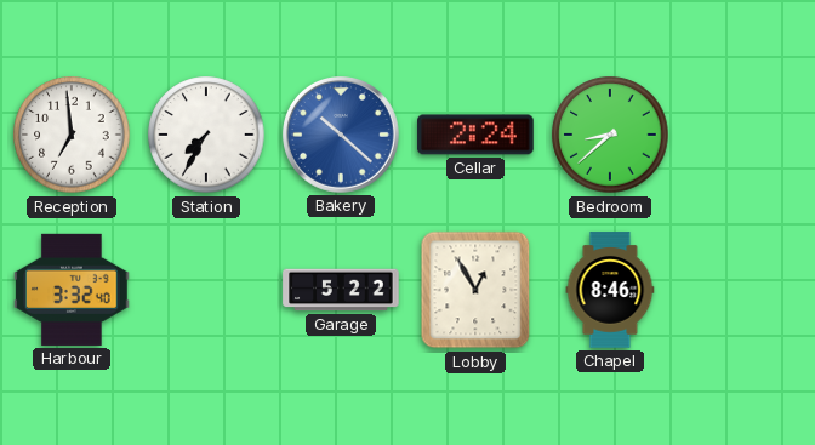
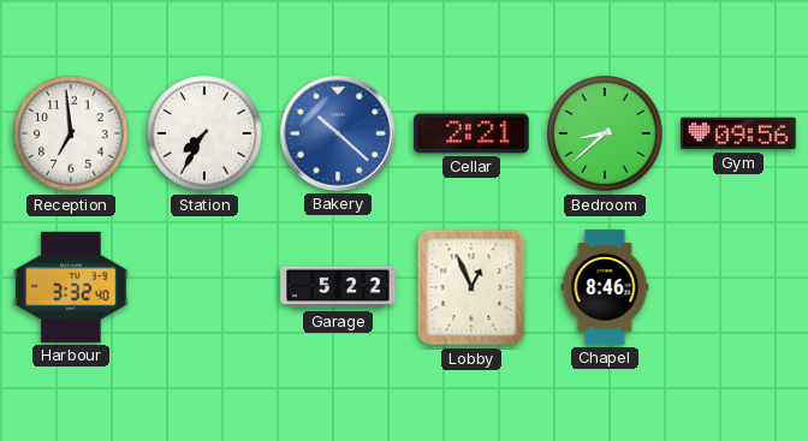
Cellar: 2:24 -> 2:21
Gym: none -> 09:56
Lobby: 12:55 -> 12:56
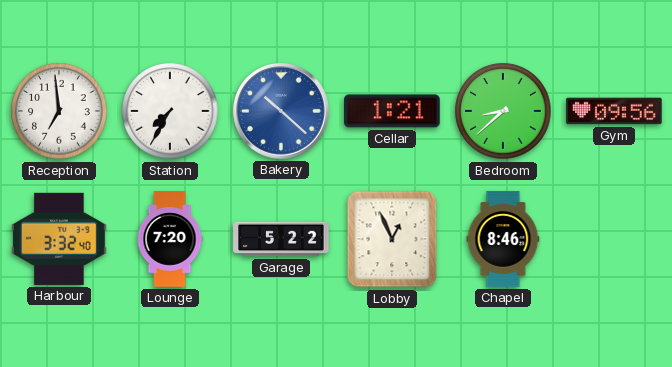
Cellar: 2:21 -> 1:21
Lounge: none -> 7:20
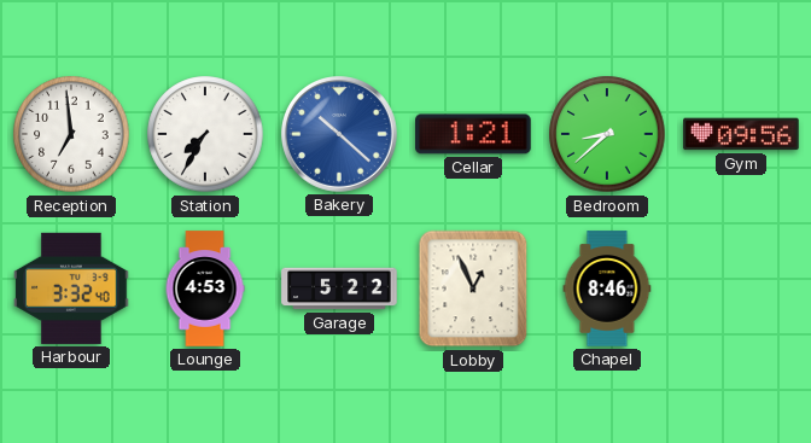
Lounge: 7:20 -> 4:53
